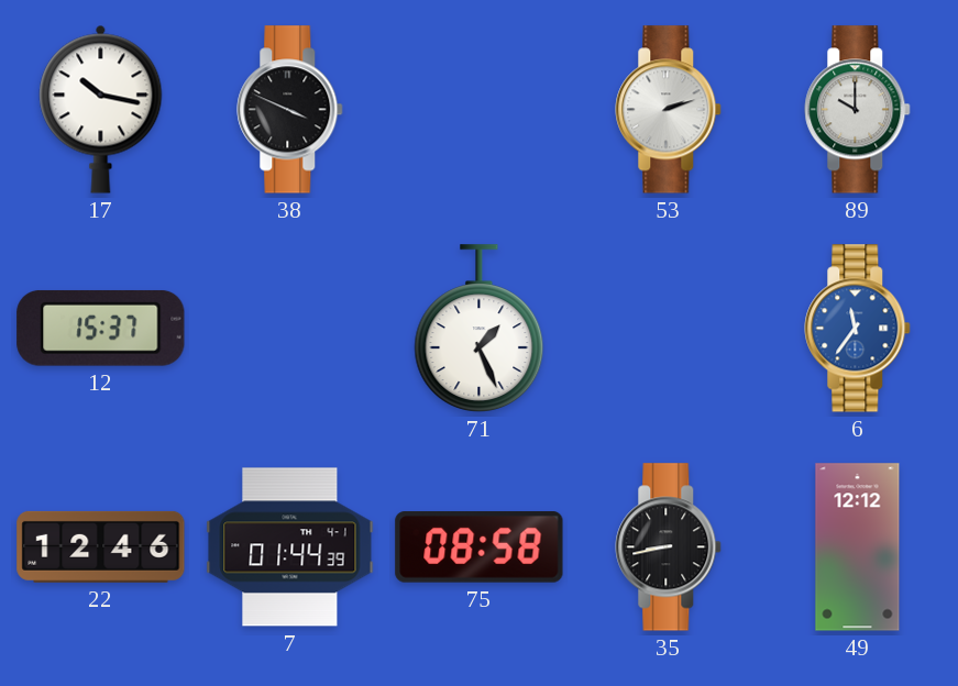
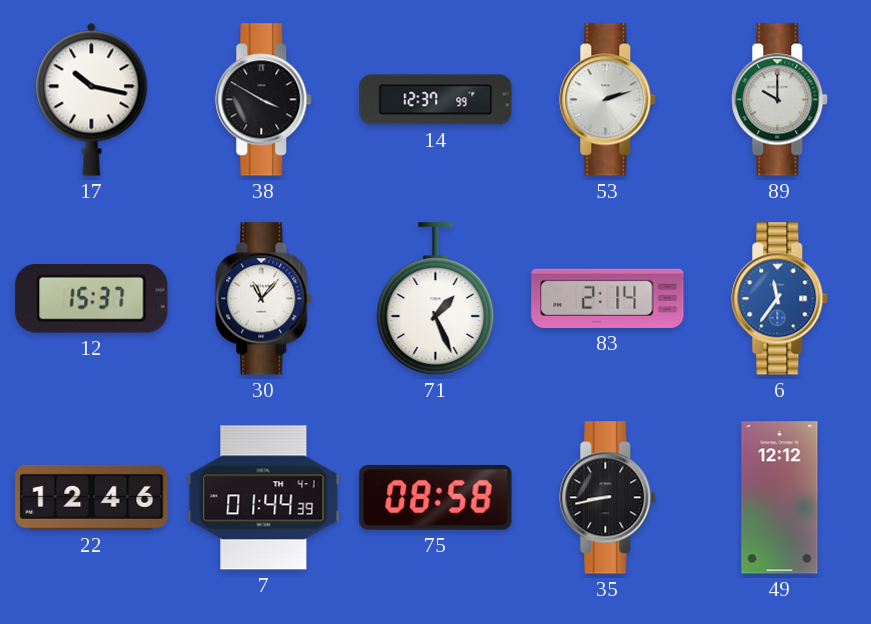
38: 3:49 -> 3:50
14: none -> 12:37
30: none -> 11:07
83: none -> 2:14
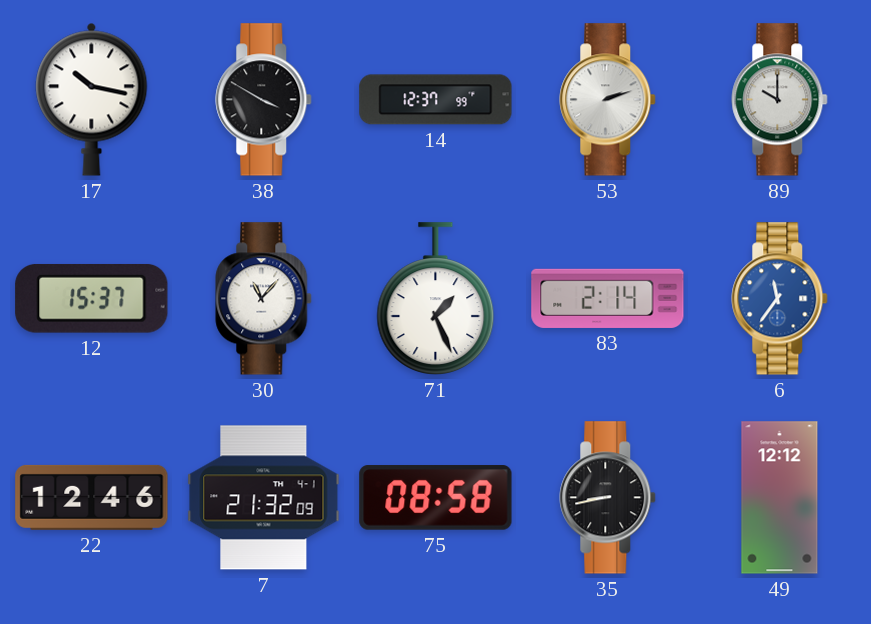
7: 01:44 -> 21:32
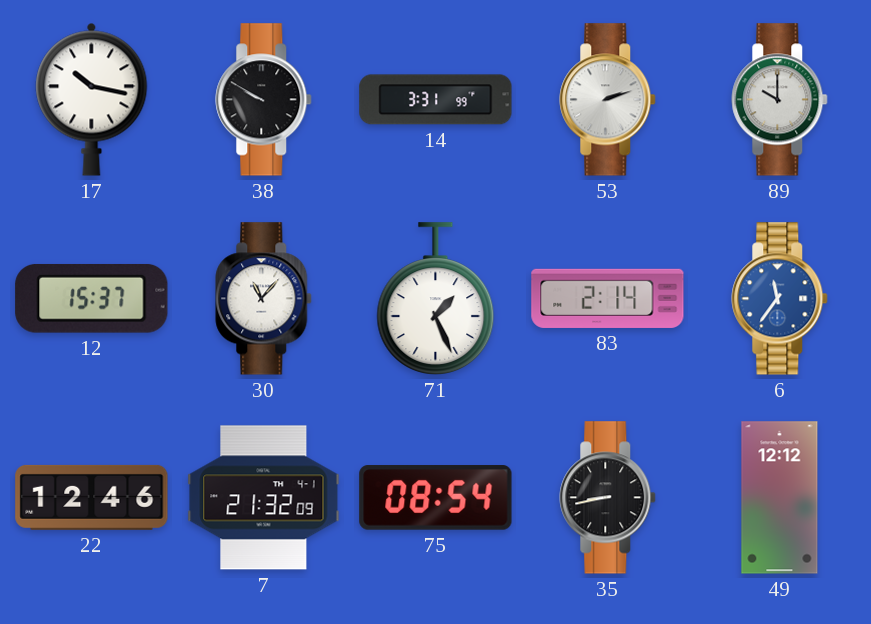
38: 3:50 -> 9:50
14: 12:37 -> 3:31
75: 08:58 -> 08:54
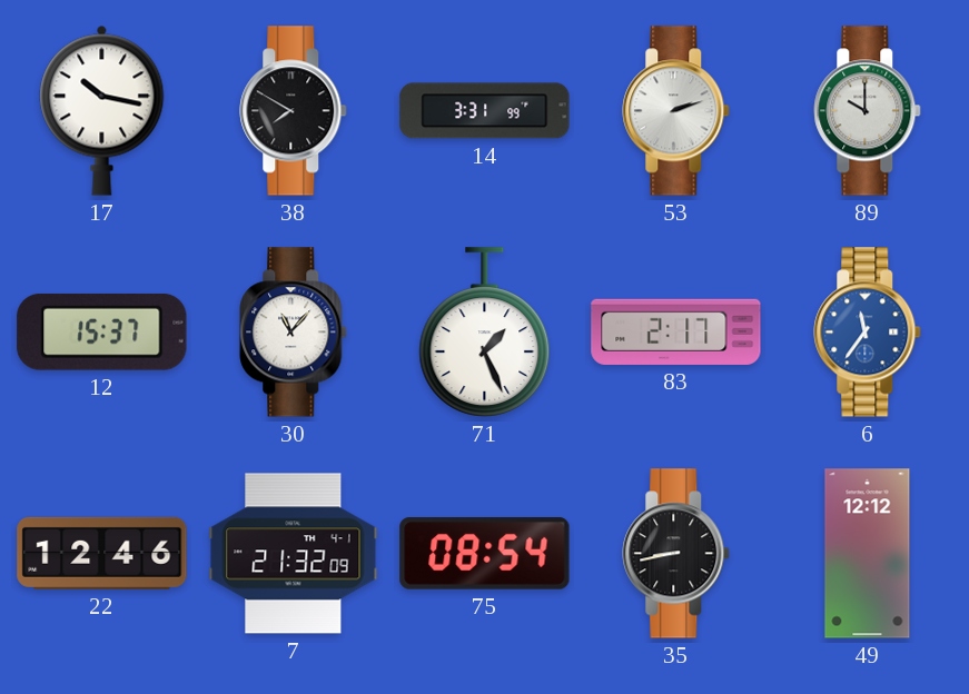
38: 9:50 -> 7:50
83: 2:14 -> 2:17
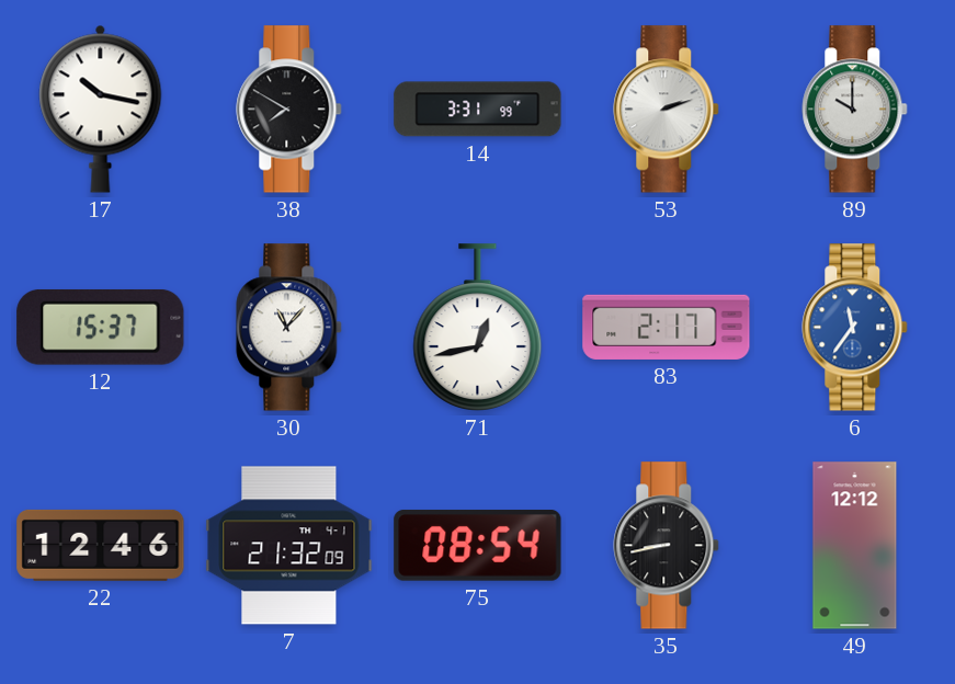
71: 1:26 -> 12:43
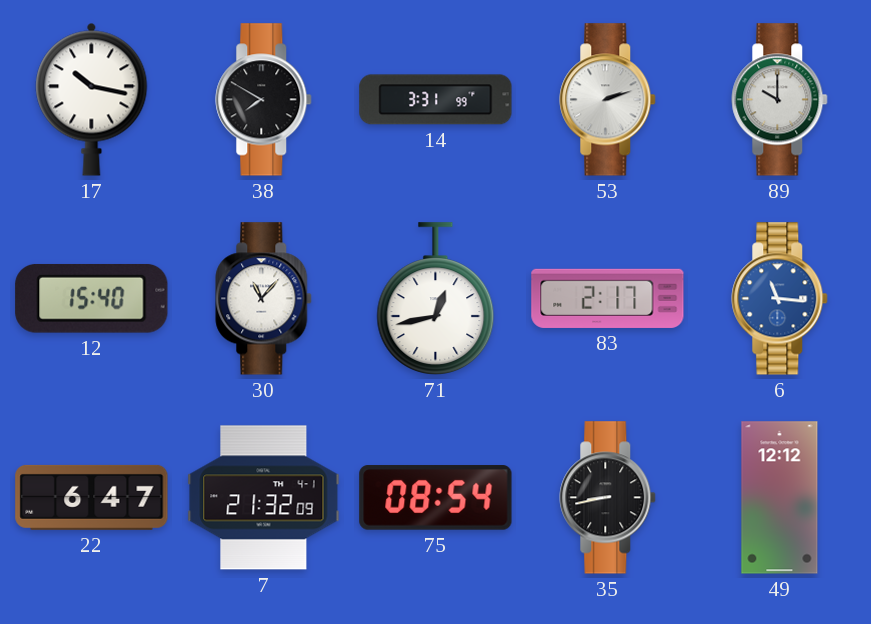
12: 15:37 -> 15:40
6: 11:36 -> 11:16
22: 12:46 -> 6:47
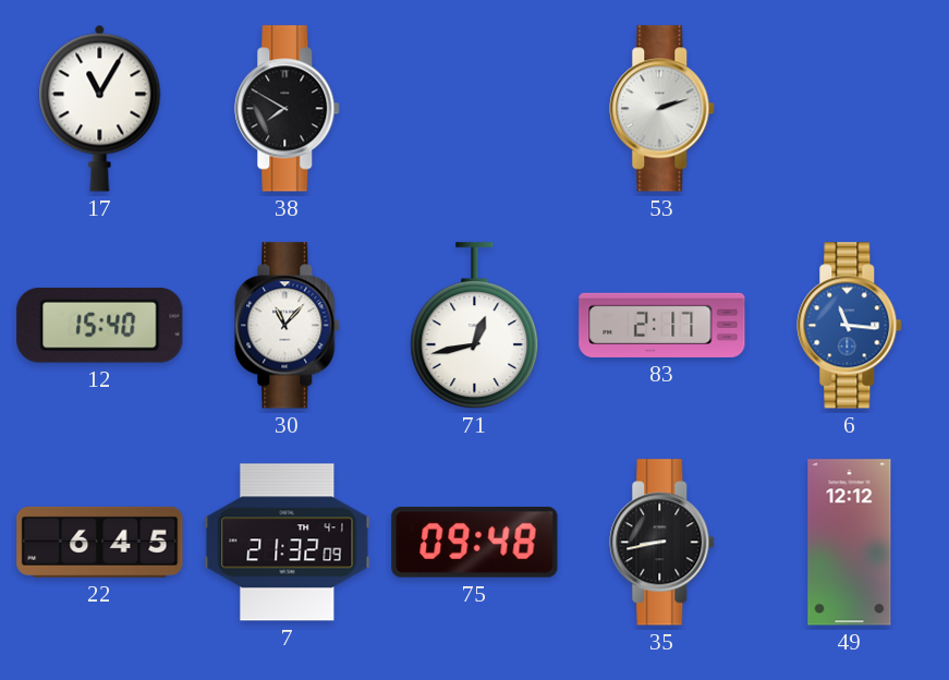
17: 10:17 -> 11:05
14: 3:31 -> none
89: 10:00 -> none
22: 6:47 -> 6:45
75: 08:54 -> 09:48
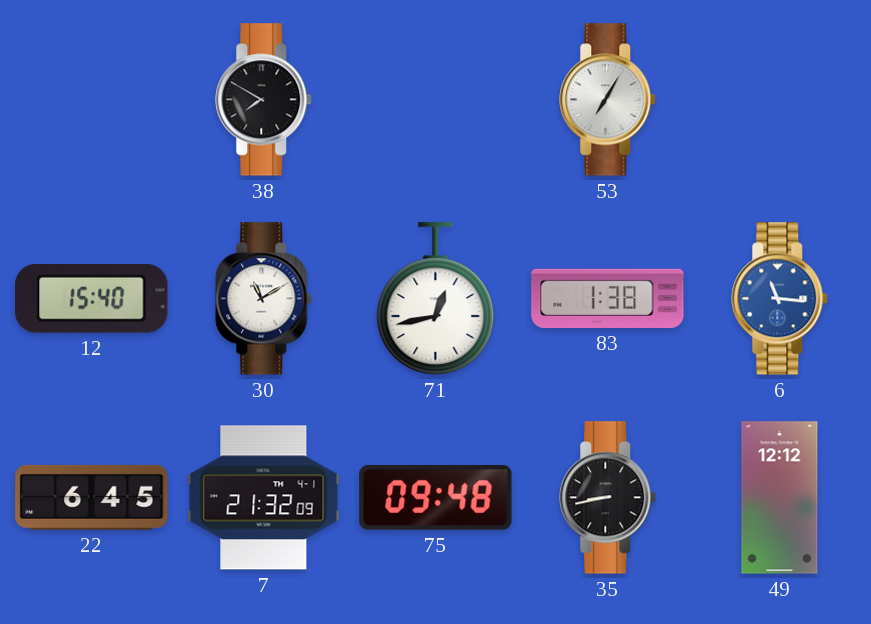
17: 11:05 -> none
53: 2:12 -> 7:05
30: 11:07 -> 11:10
83: 2:17 -> 1:38
